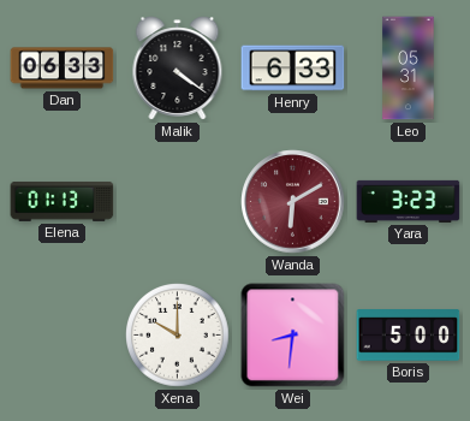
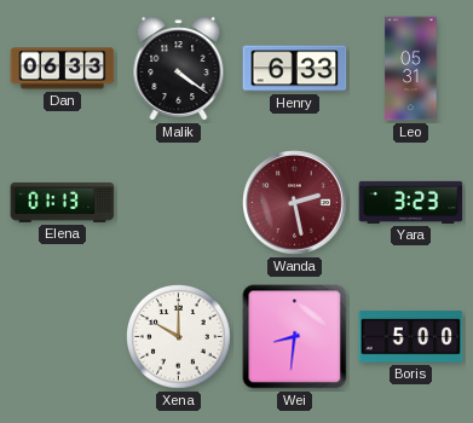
Wanda: 6:10 -> 2:28
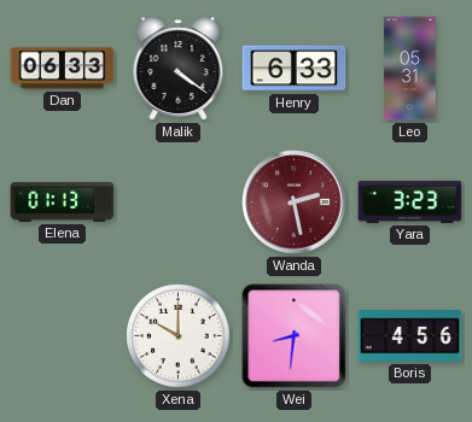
Boris: 5:00 -> 4:56
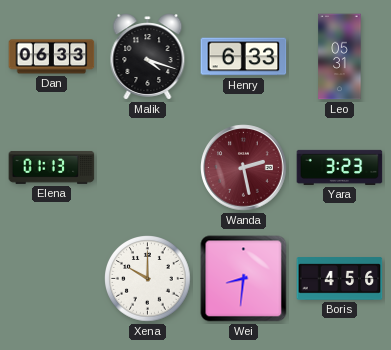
Malik: 4:21 -> 4:18
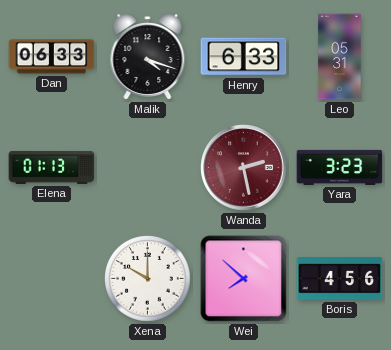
Wei: 8:31 -> 7:52
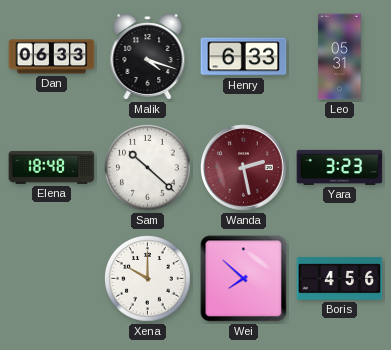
Elena: 01:13 -> 18:48
Sam: none -> 10:22
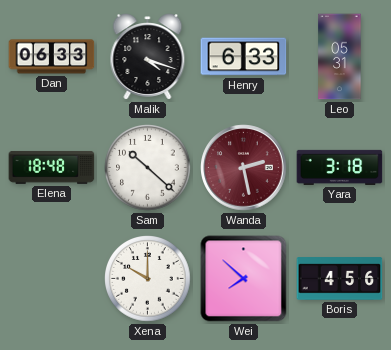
Yara: 3:23 -> 3:18
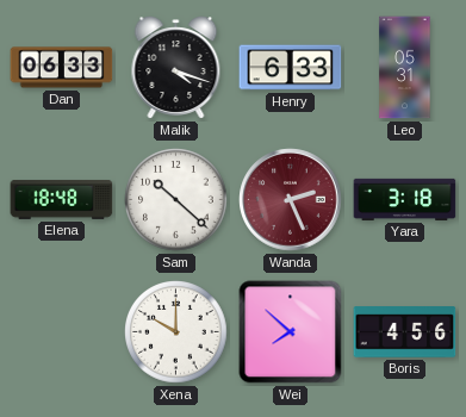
Wanda: 2:28 -> 2:26
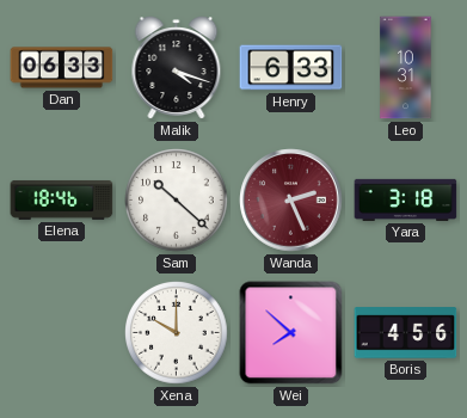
Leo: 05:31 -> 10:31
Elena: 18:48 -> 18:46
